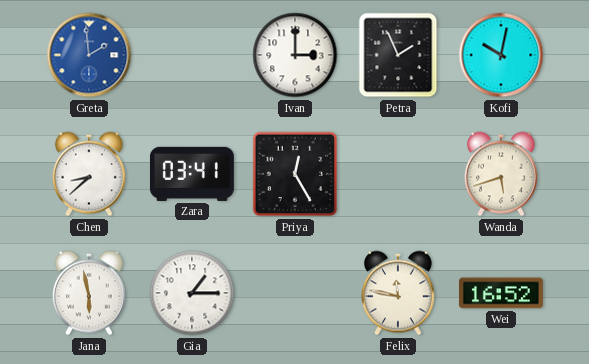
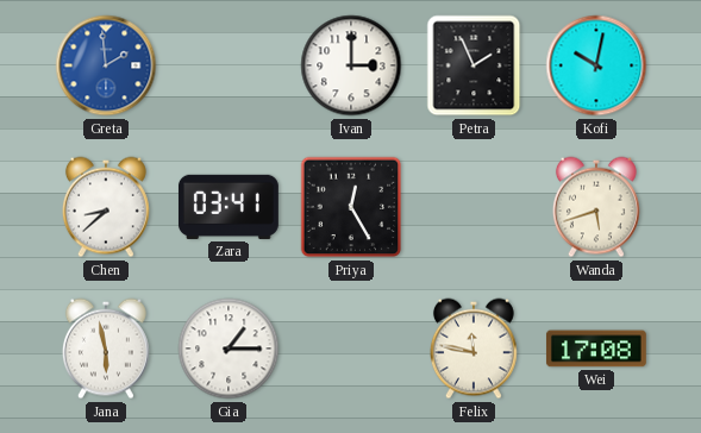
Wei: 16:52 -> 17:08
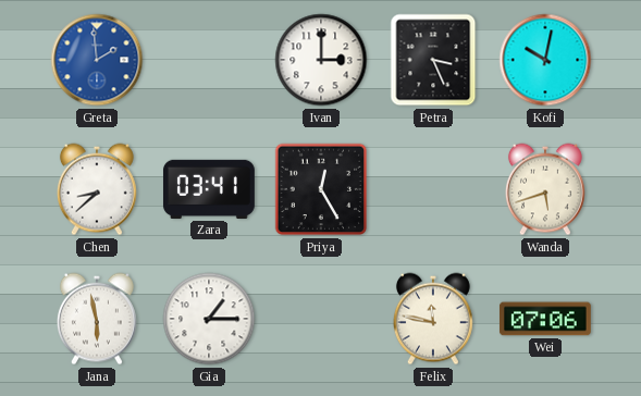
Petra: 1:56 -> 3:26
Wei: 17:08 -> 07:06
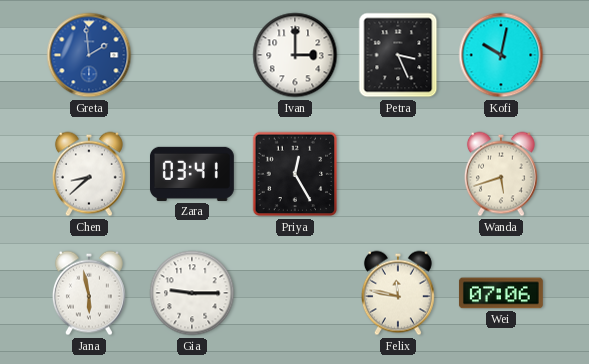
Gia: 1:15 -> 9:15
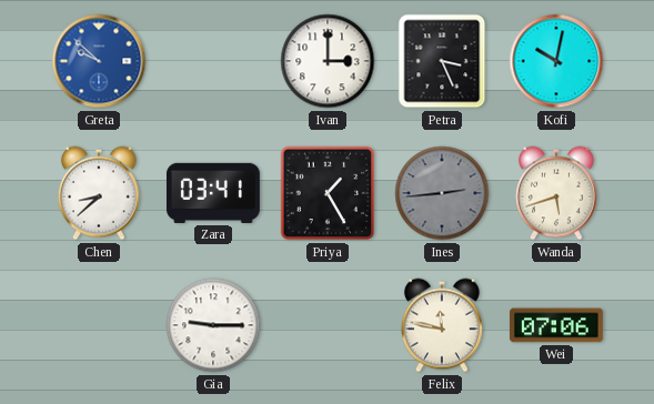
Greta: 1:59 -> 9:52
Priya: 12:25 -> 1:25
Ines: none -> 2:44
Jana: 5:58 -> none
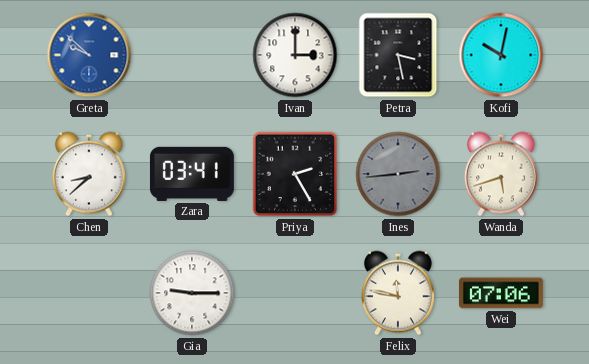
Petra: 3:26 -> 3:28
Priya: 1:25 -> 2:25
